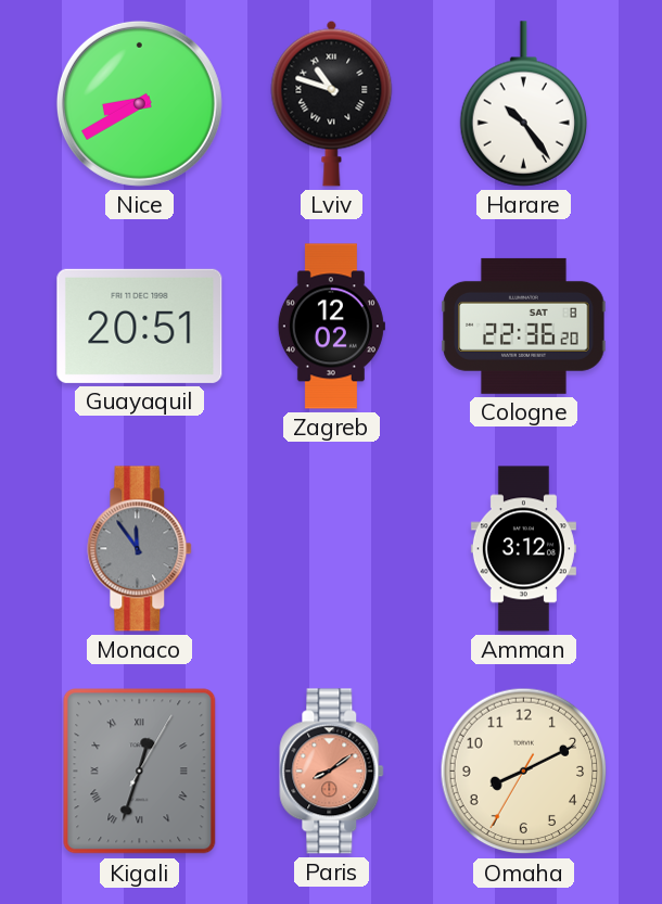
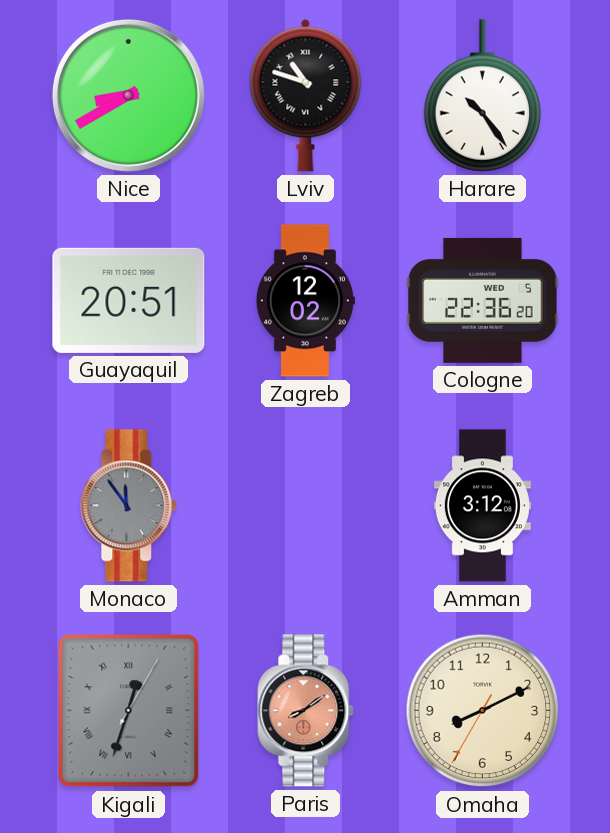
Cologne date: SAT 8 -> WED 5
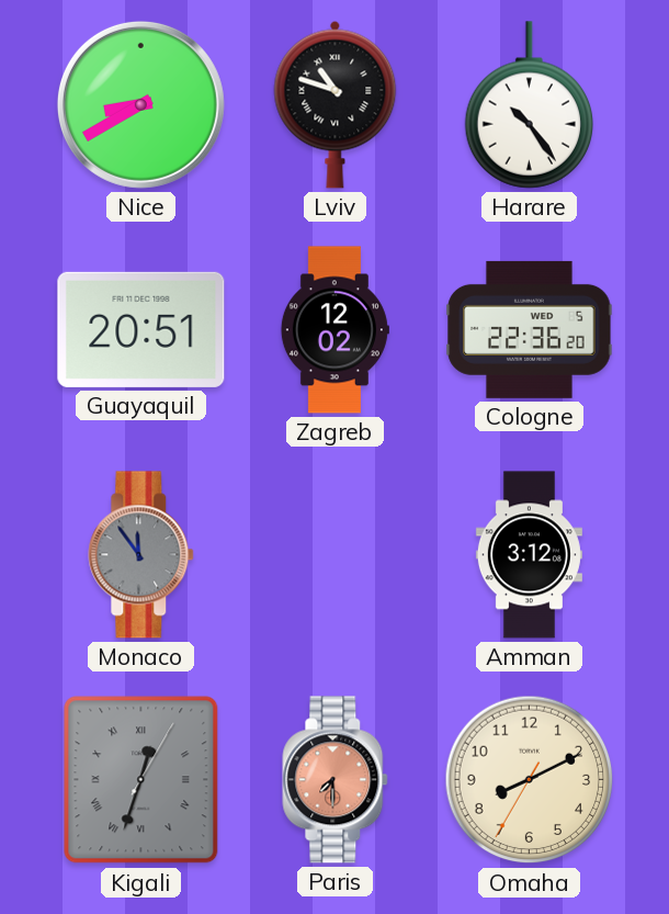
Paris: 8:09 -> 7:30
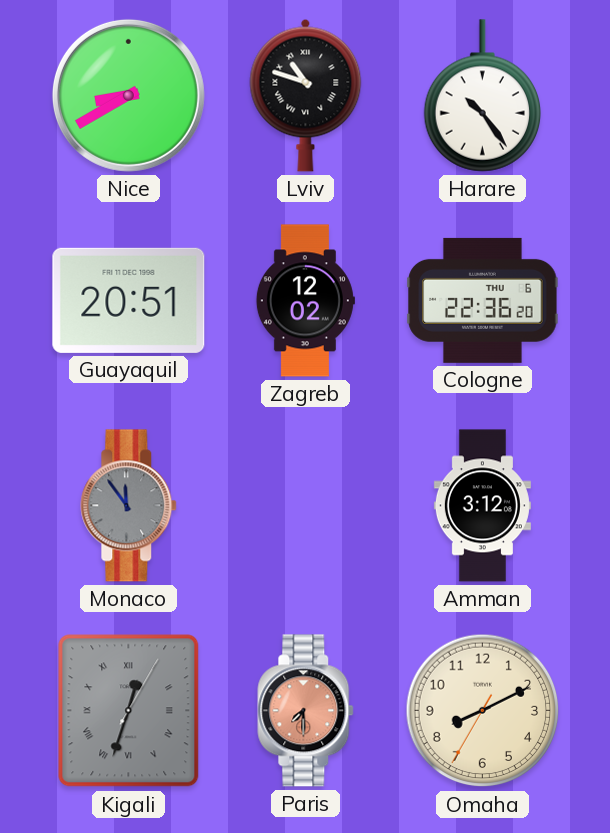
Cologne date: WED 5 -> THU 6
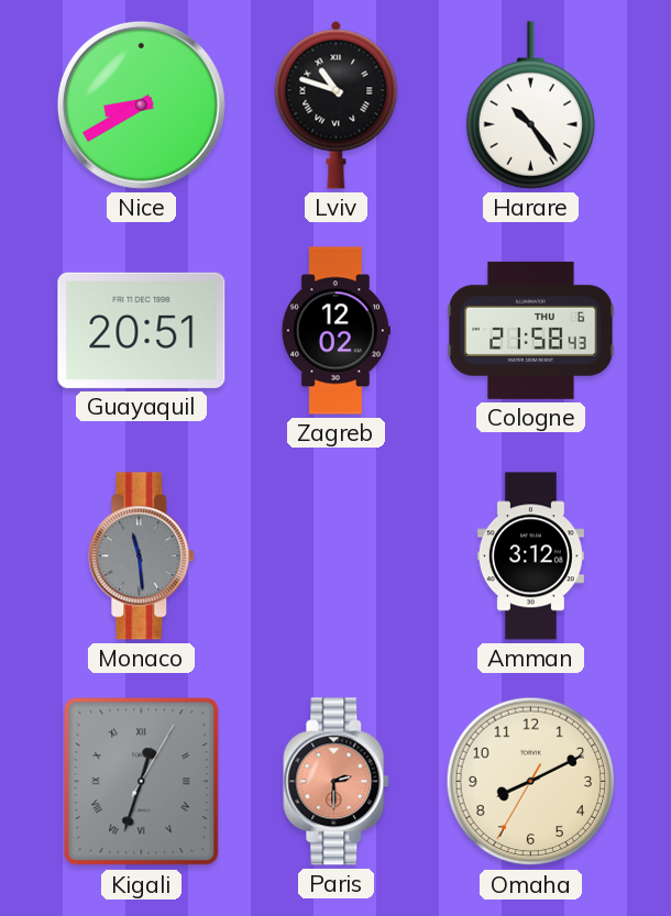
Cologne: 22:36 -> 21:58
Monaco: 11:54 -> 11:29
Paris: 7:30 -> 2:30
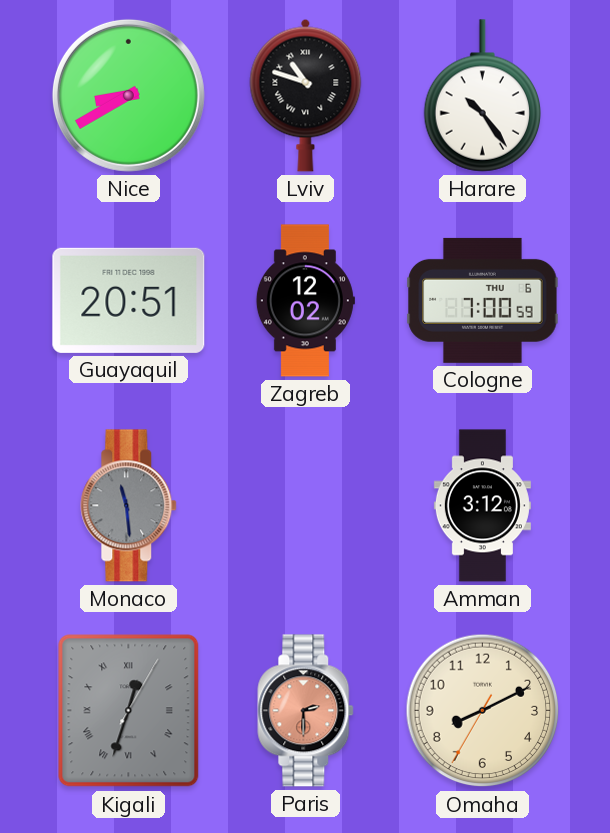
Cologne: 21:58 -> 7:00
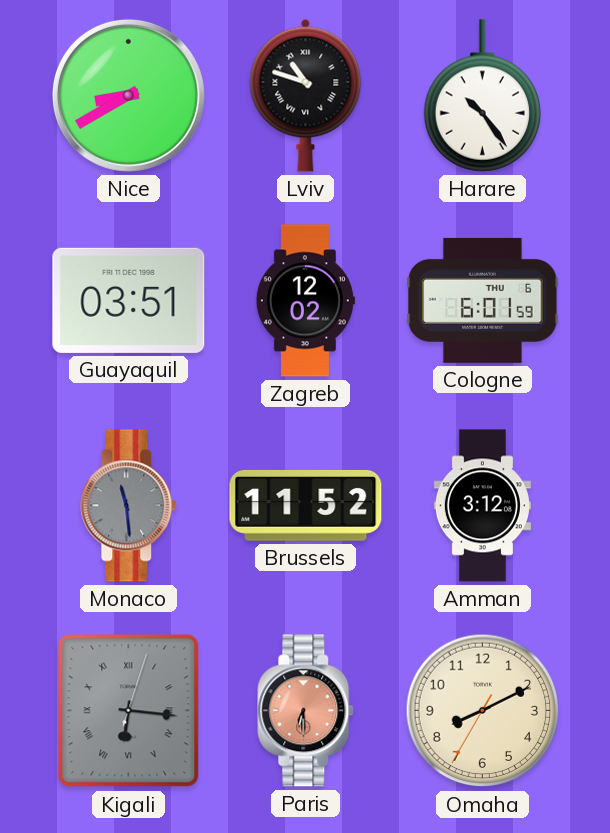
Guayaquil: 20:51 -> 03:51
Cologne: 7:00 -> 6:01
Brussels: none -> 11:52
Kigali: 12:33 -> 6:16
Paris: 2:30 -> 6:30
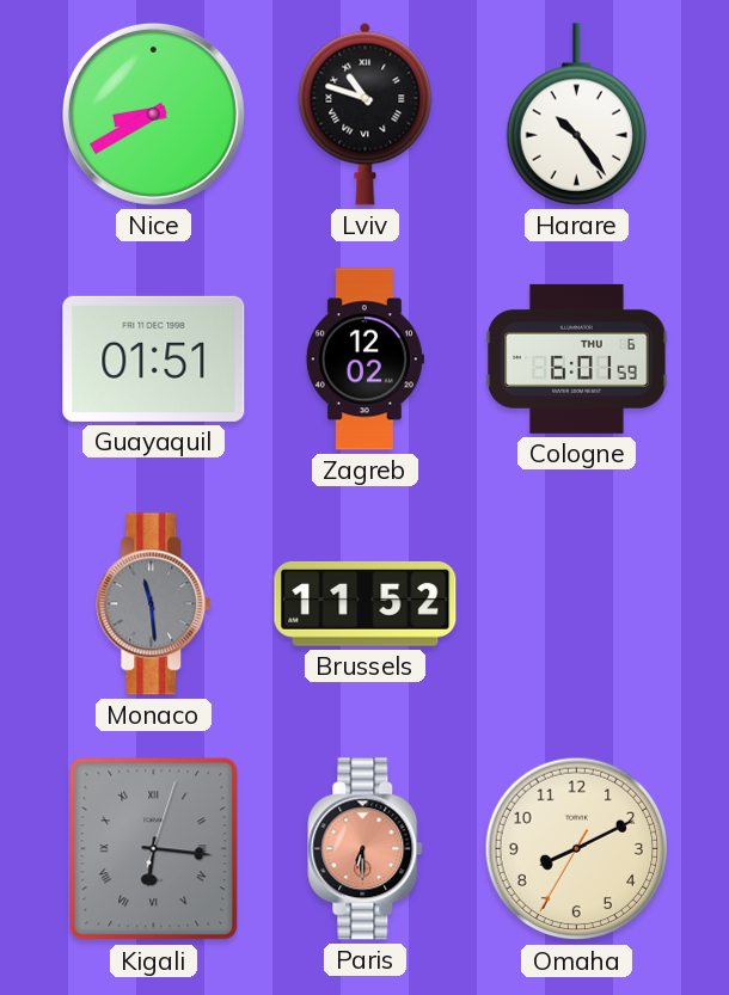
Guayaquil: 03:51 -> 01:51
Amman: 3:12 -> none
